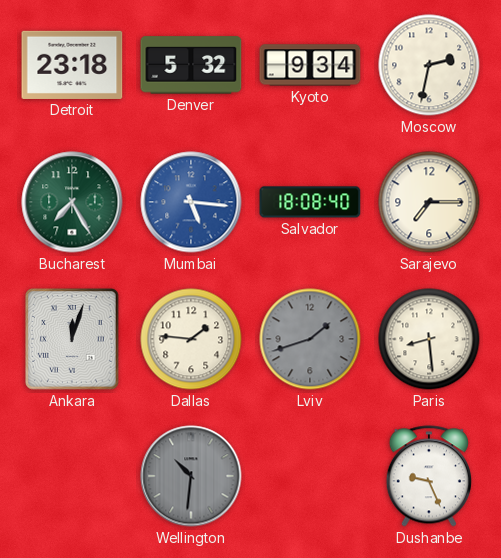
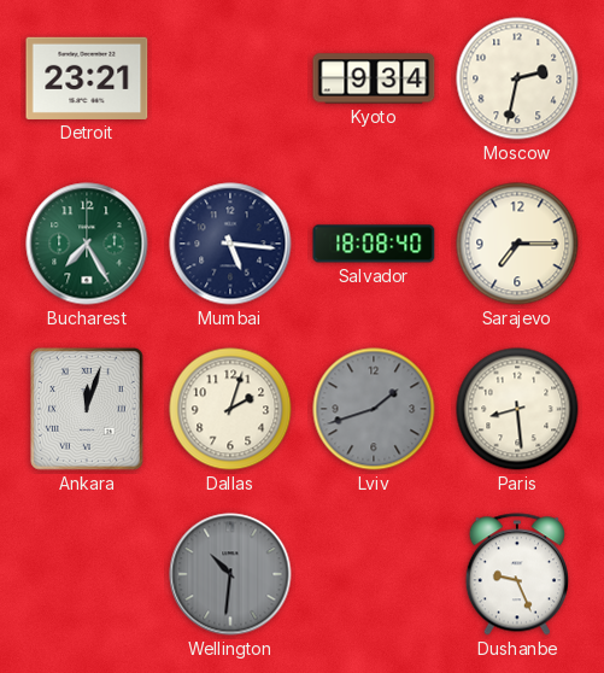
Detroit: 23:18 -> 23:21
Denver: 5:32 -> none
Mumbai dial: blue -> navy
Dallas: 1:46 -> 2:03
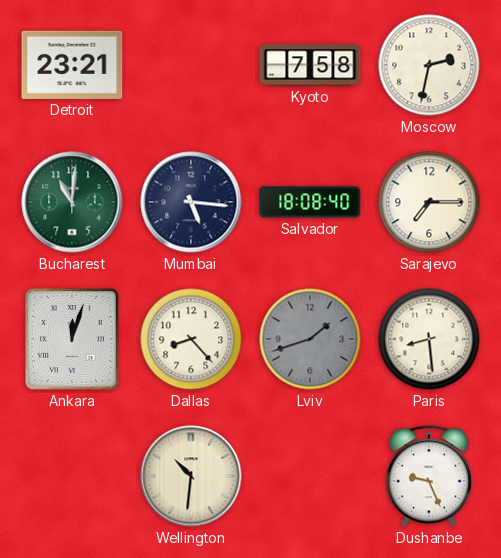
Kyoto: 9:34 -> 7:58
Bucharest: 7:25 -> 11:01
Dallas: 2:03 -> 8:23
Wellington dial: grey -> cream
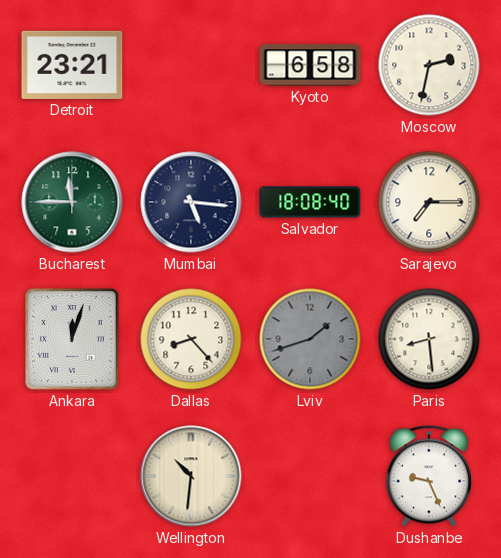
Kyoto: 7:58 -> 6:58
Bucharest: 11:01 -> 11:45
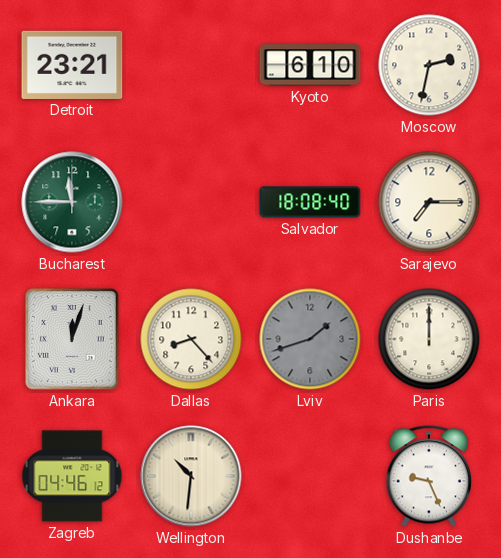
Kyoto: 6:58 -> 6:10
Mumbai: 5:16 -> none
Paris: 8:29 -> 12:00
Zagreb: none -> 04:46
